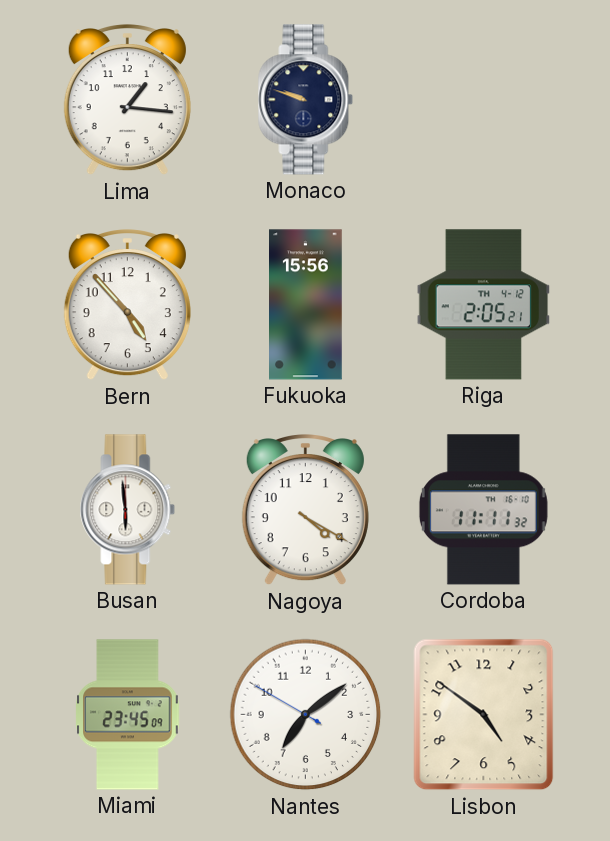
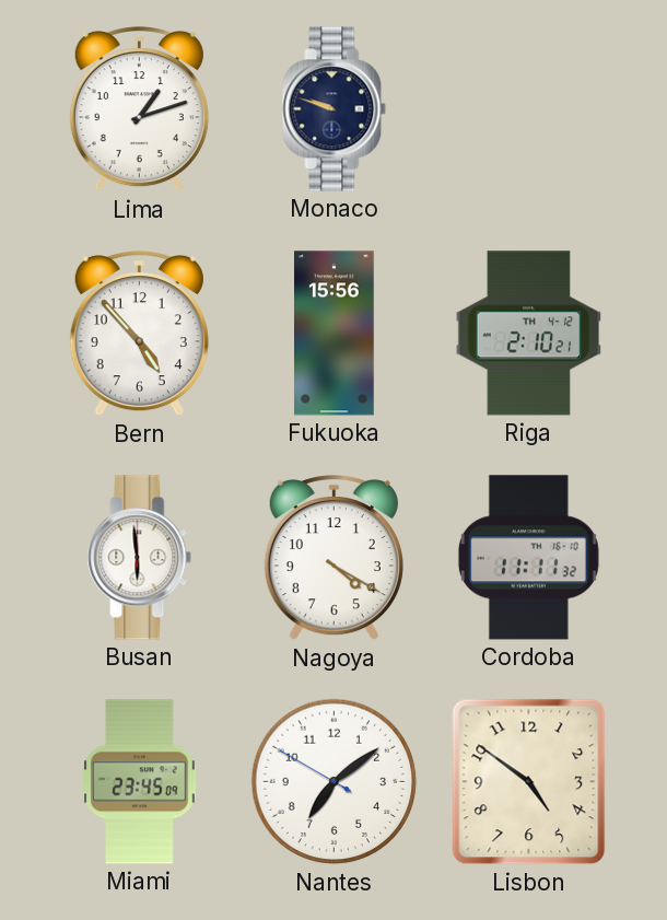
Lima: 1:16 -> 1:12
Riga: 2:05 -> 2:10
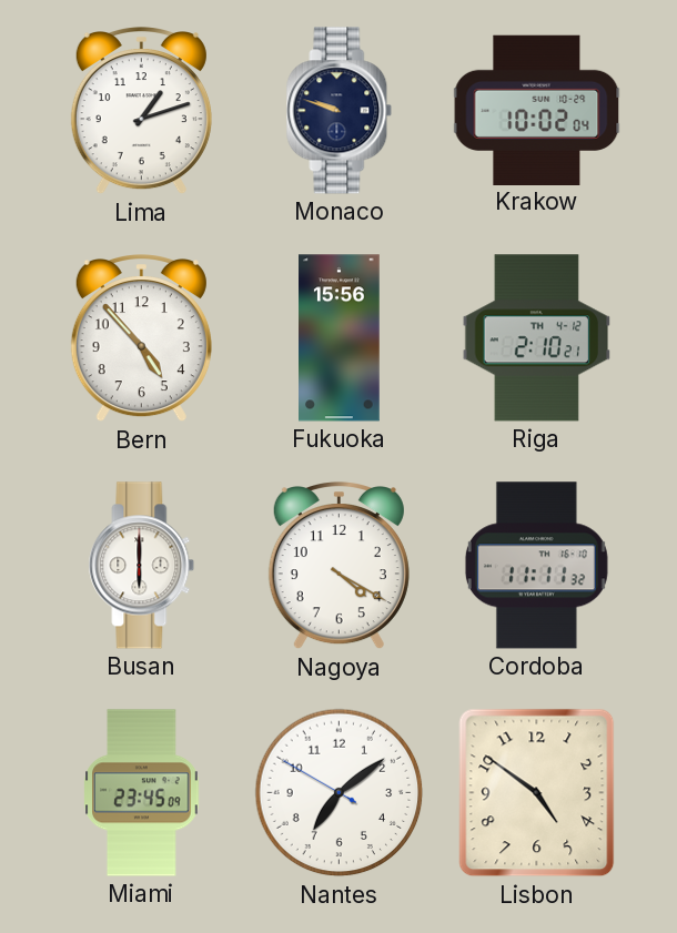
Krakow: none -> 10:02
Busan: 5:59 -> 6:00
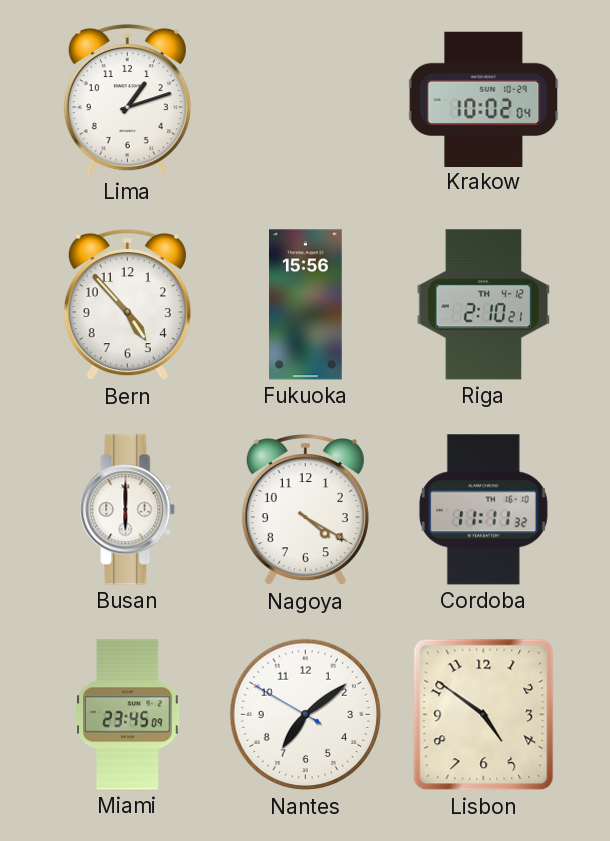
Monaco: 9:48 -> none
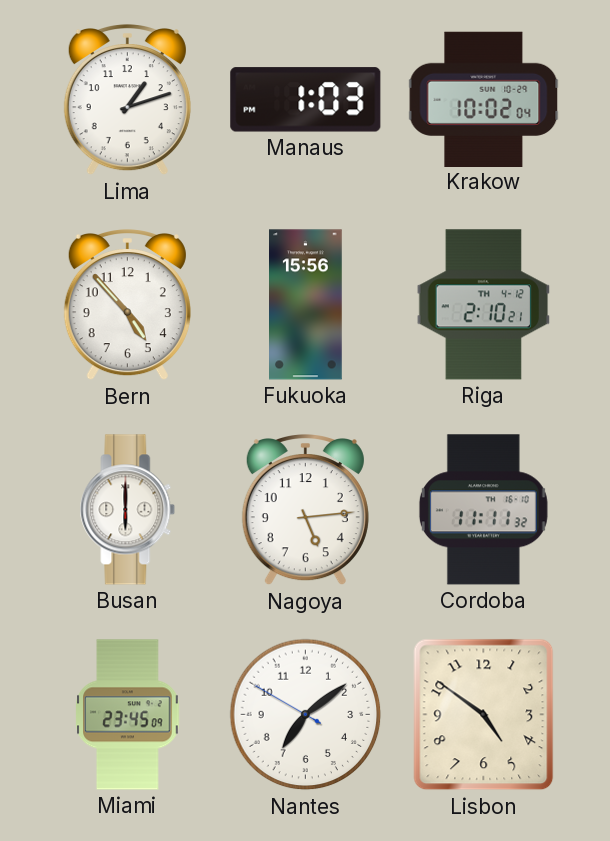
Manaus: none -> 1:03
Nagoya: 4:20 -> 5:14
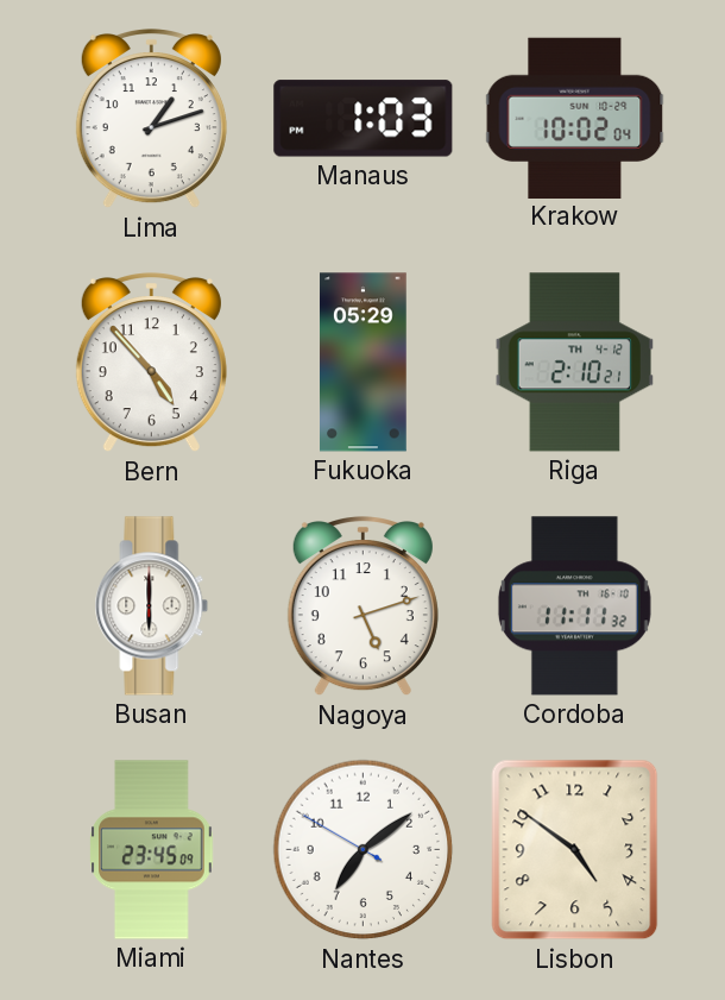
Fukuoka: 15:56 -> 05:29
Nagoya: 5:14 -> 5:12
